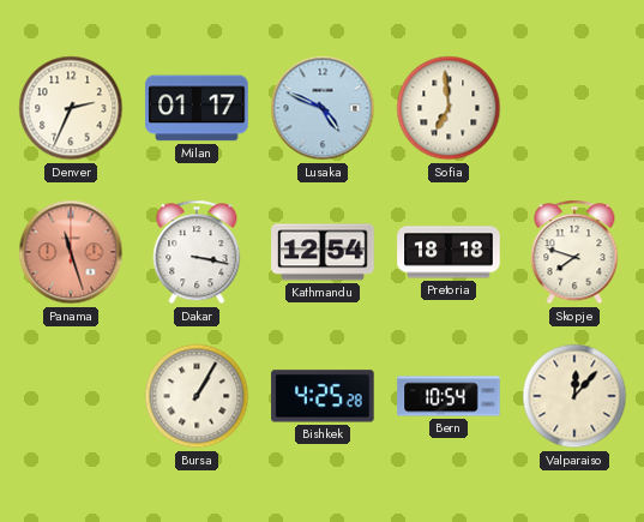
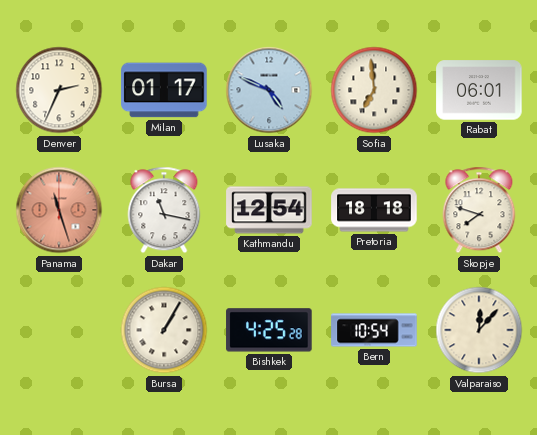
Rabat: none -> 06:01
Dakar: 3:17 -> 11:17
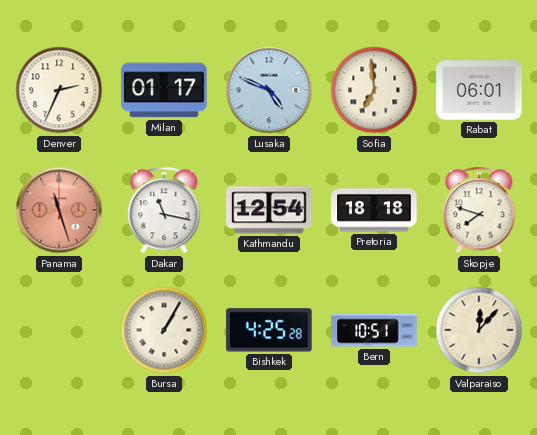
Bern: 10:54 -> 10:51
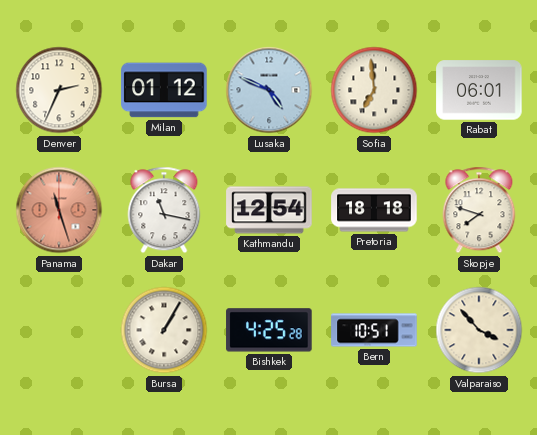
Milan: 01:17 -> 01:12
Valparaiso: 12:07 -> 3:53
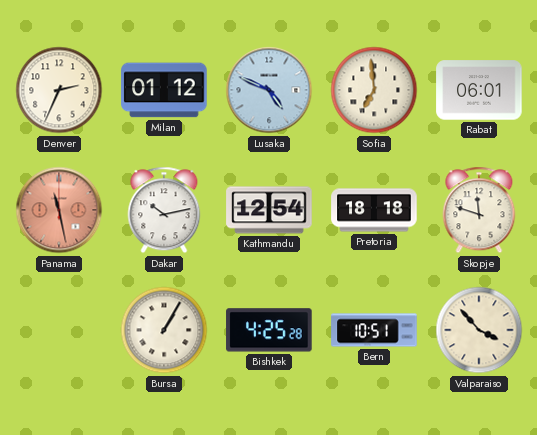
Panama: 11:27 -> 11:28
Dakar: 11:17 -> 10:13
Skopje: 7:48 -> 11:48
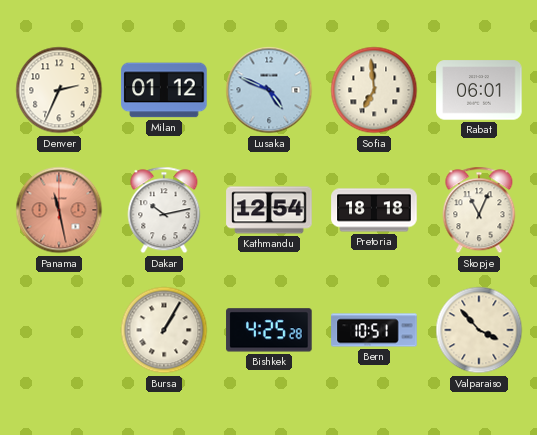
Skopje: 11:48 -> 11:04
